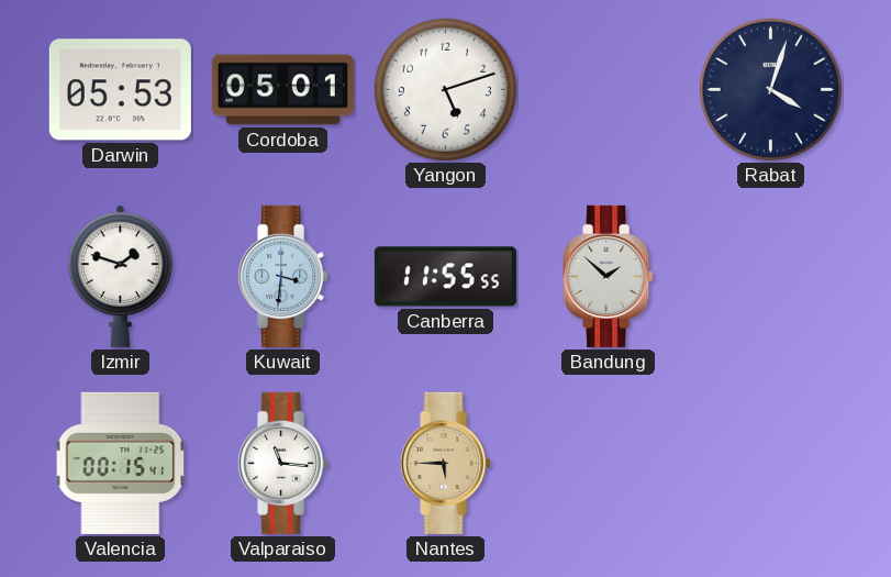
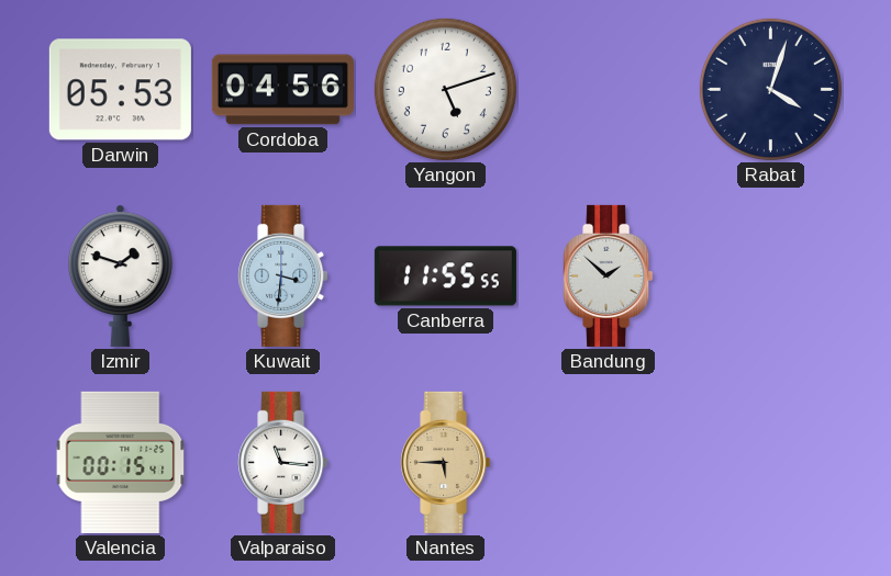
Cordoba: 05:01 -> 04:56
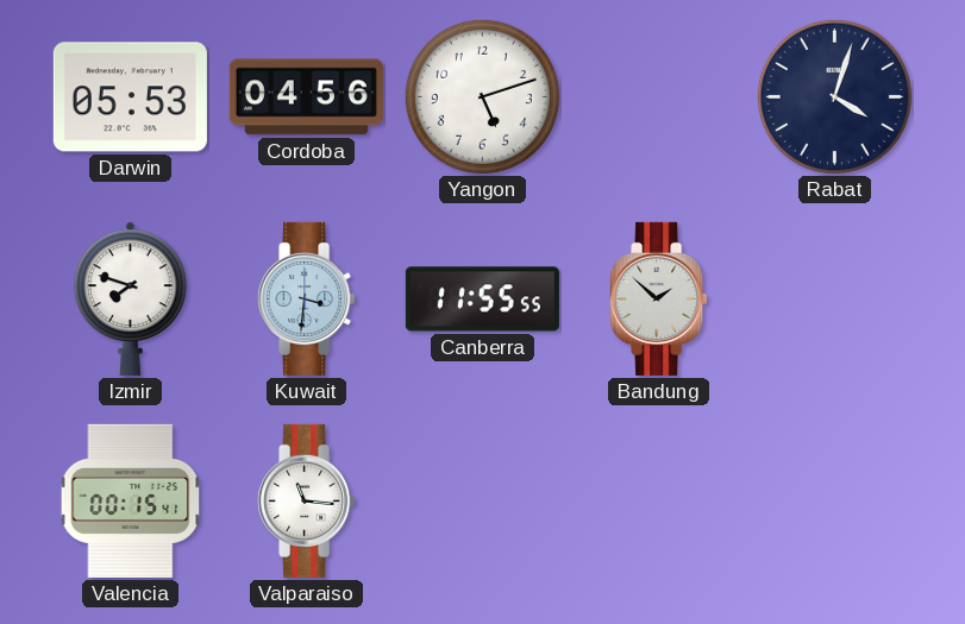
Izmir: 1:48 -> 7:48
Nantes: 5:45 -> none
